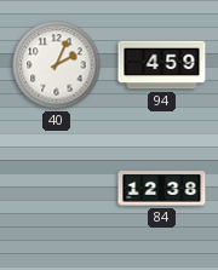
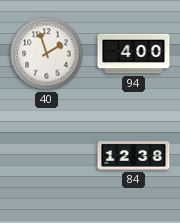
40: 2:04 -> 1:57
94: 4:59 -> 4:00
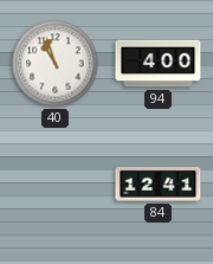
40: 1:57 -> 10:57
84: 12:38 -> 12:41
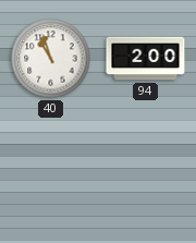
94: 4:00 -> 2:00
84: 12:41 -> none
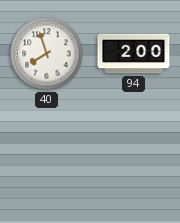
40: 10:57 -> 7:57
